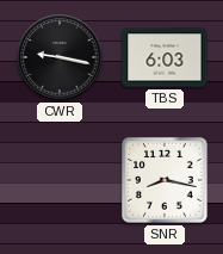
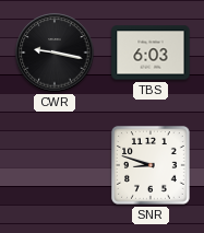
SNR: 8:17 -> 8:48
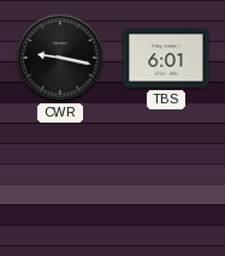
TBS: 6:03 -> 6:01
SNR: 8:48 -> none
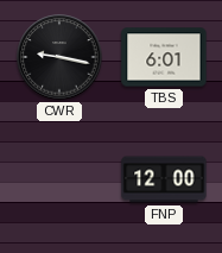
FNP: none -> 12:00
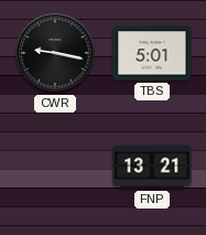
TBS: 6:01 -> 5:01
FNP: 12:00 -> 13:21
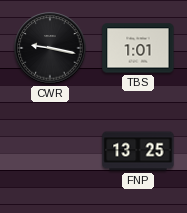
TBS: 5:01 -> 1:01
FNP: 13:21 -> 13:25
